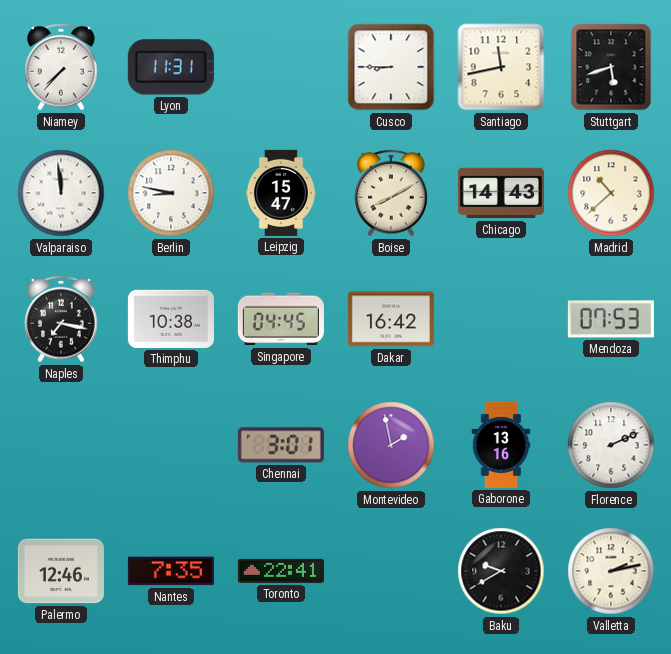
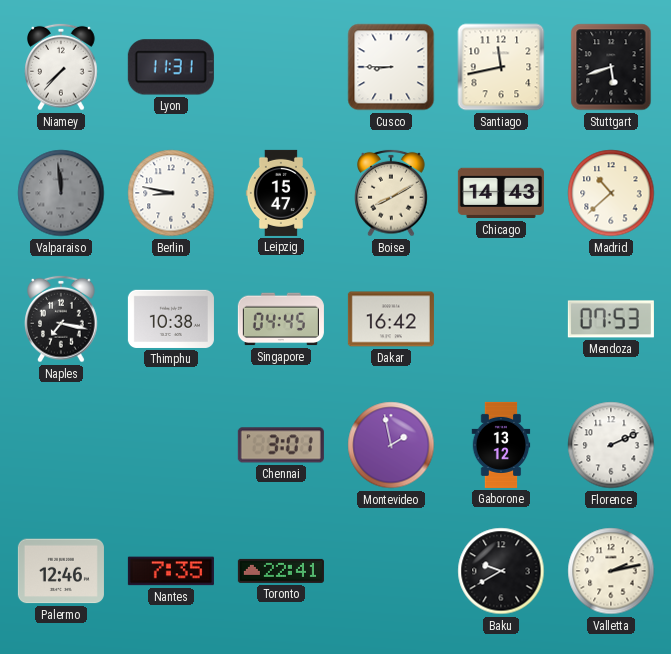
Valparaiso dial: white -> grey
Gaborone: 13:16 -> 13:12
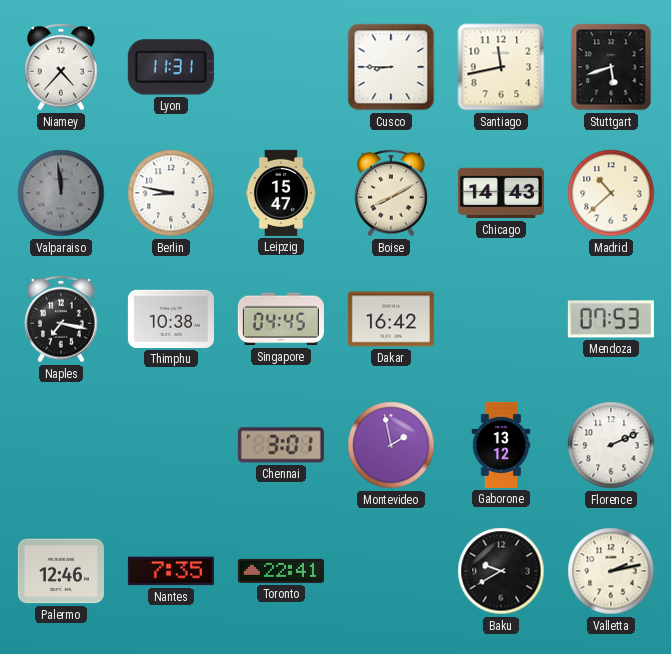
Niamey: 7:37 -> 4:37
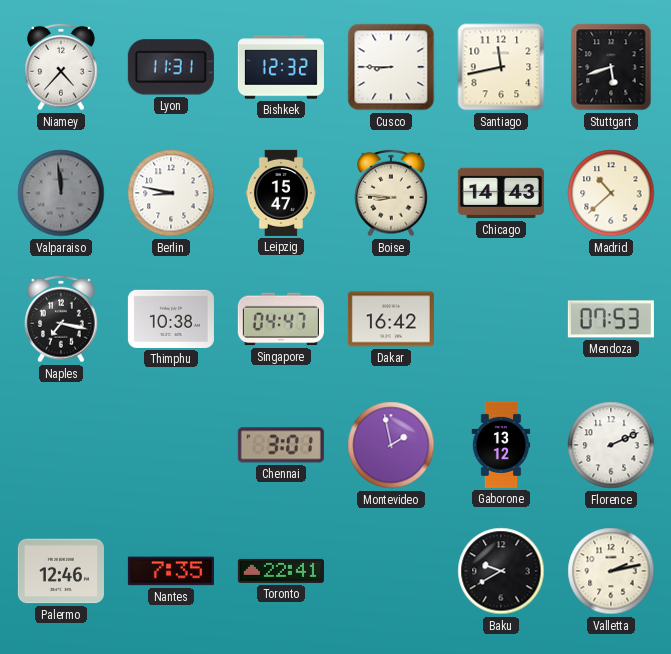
Bishkek: none -> 12:32
Boise: 8:10 -> 8:46
Singapore: 04:45 -> 04:47
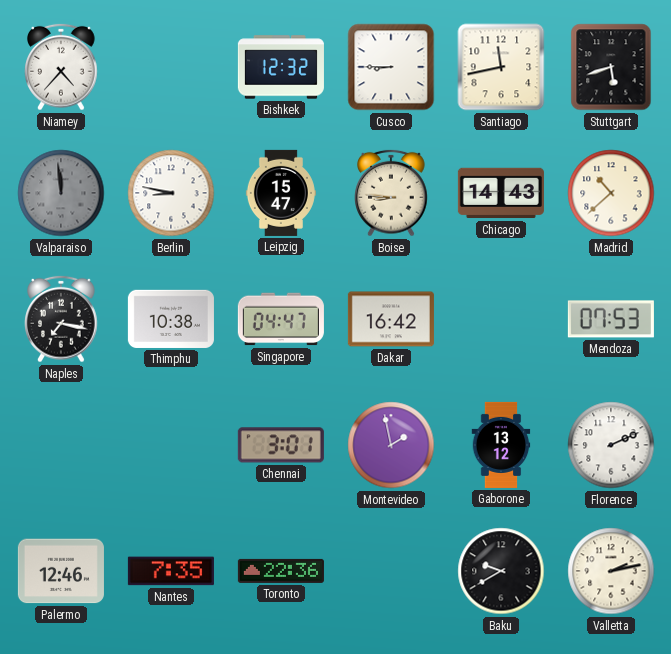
Lyon: 11:31 -> none
Toronto: 22:41 -> 22:36
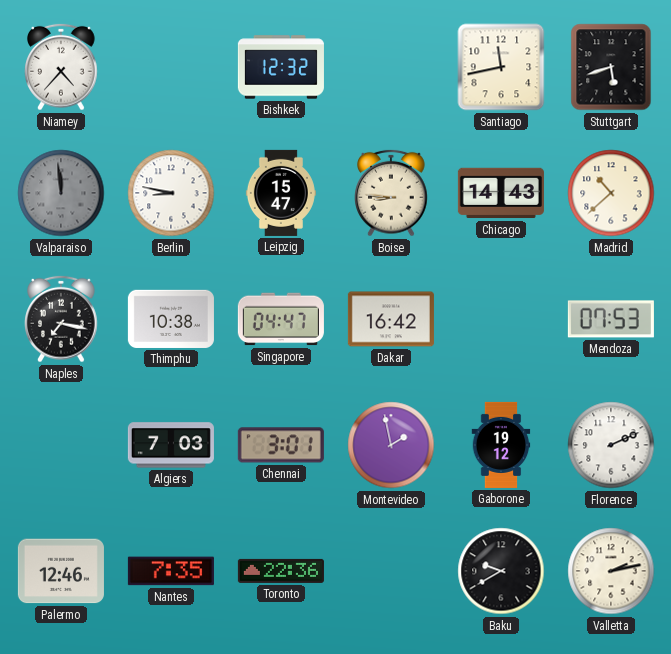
Cusco: 8:45 -> none
Algiers: none -> 7:03
Gaborone: 13:12 -> 19:12
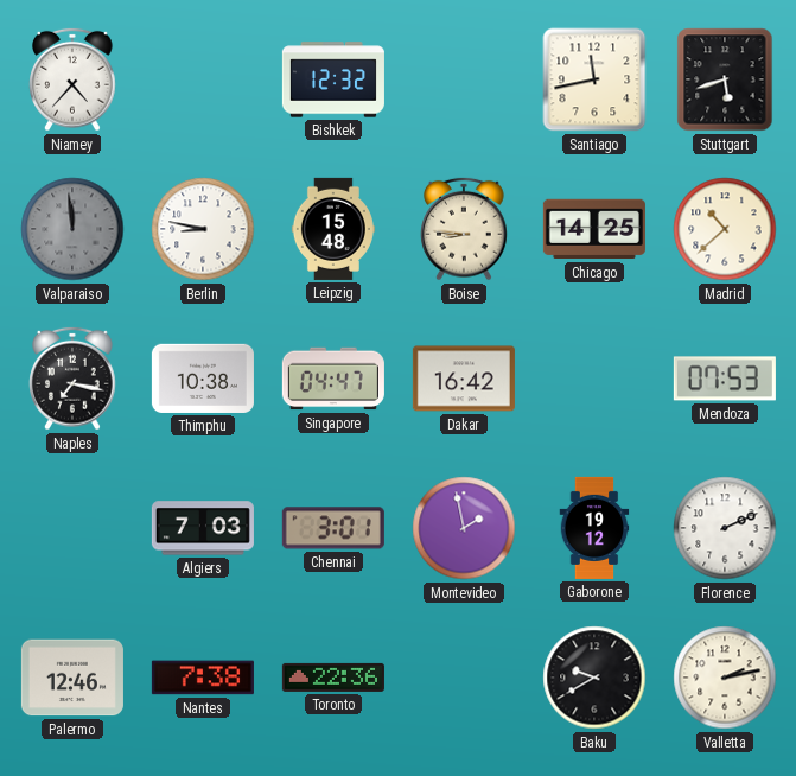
Leipzig: 15:47 -> 15:48
Chicago: 14:43 -> 14:25
Nantes: 7:35 -> 7:38
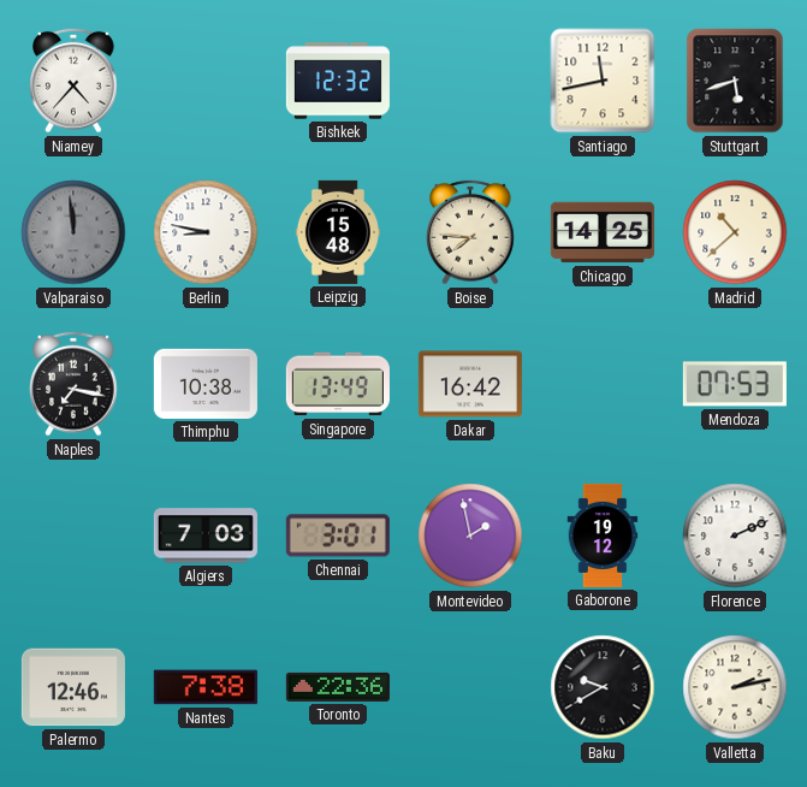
Boise: 8:46 -> 7:46
Singapore: 04:47 -> 13:49
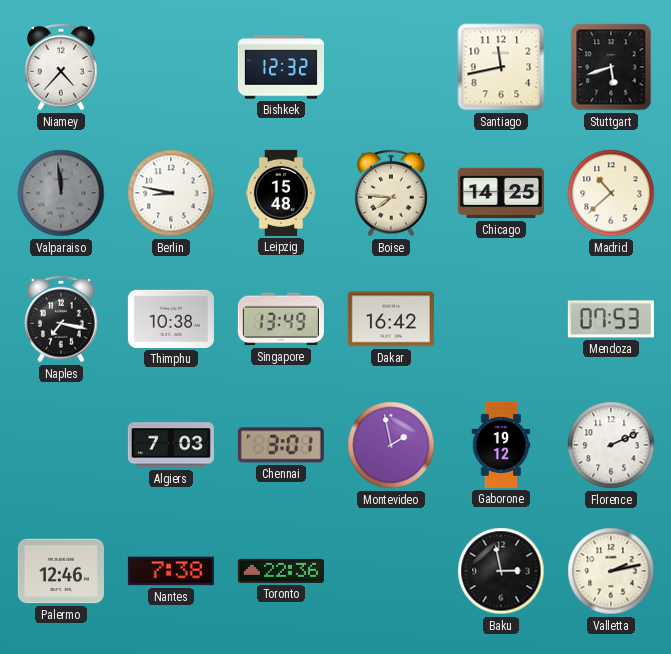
Baku: 9:40 -> 2:58
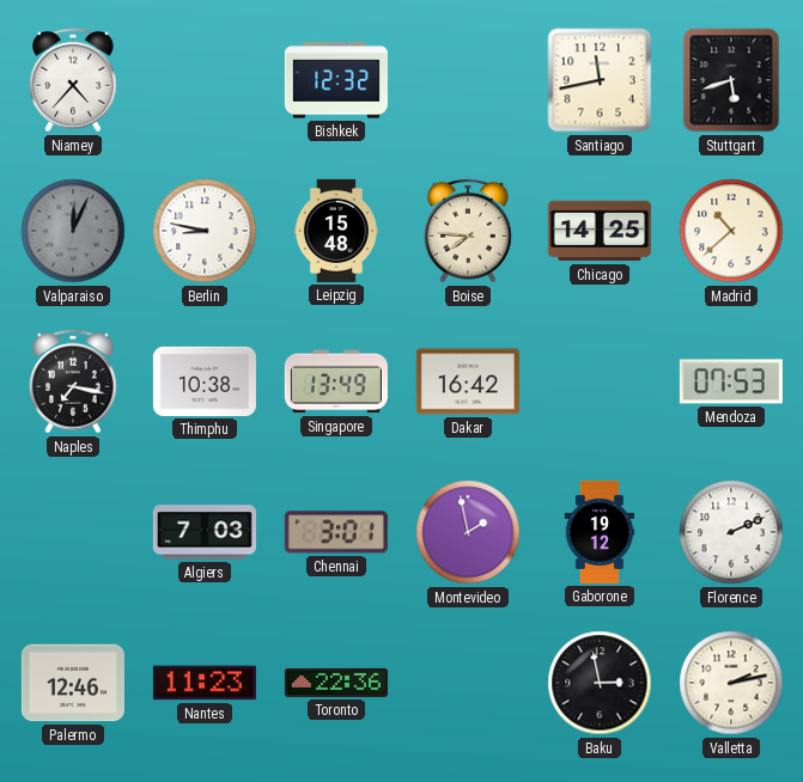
Valparaiso: 11:59 -> 12:04
Nantes: 7:38 -> 11:23
